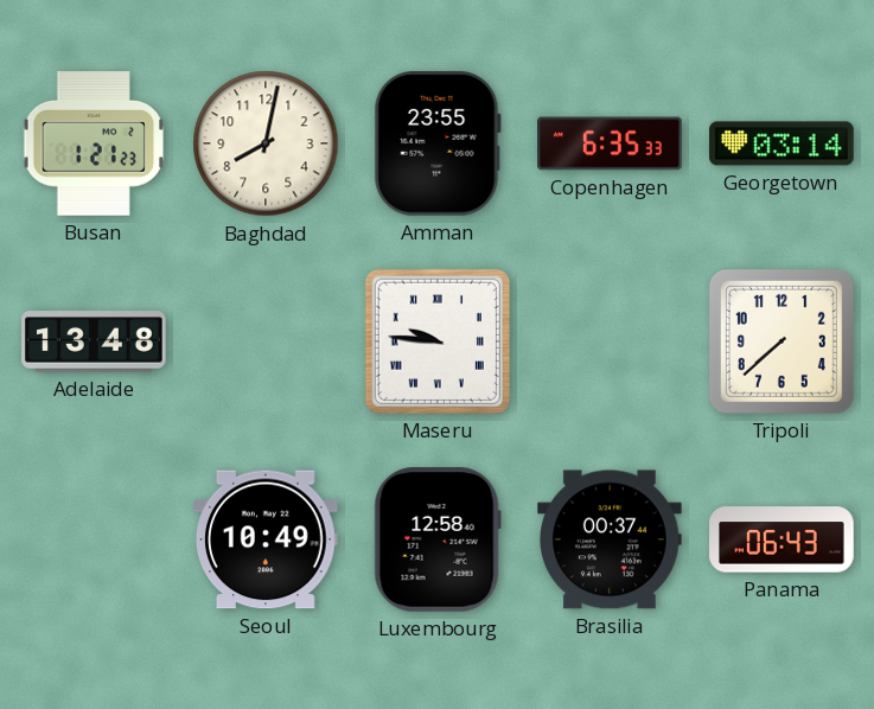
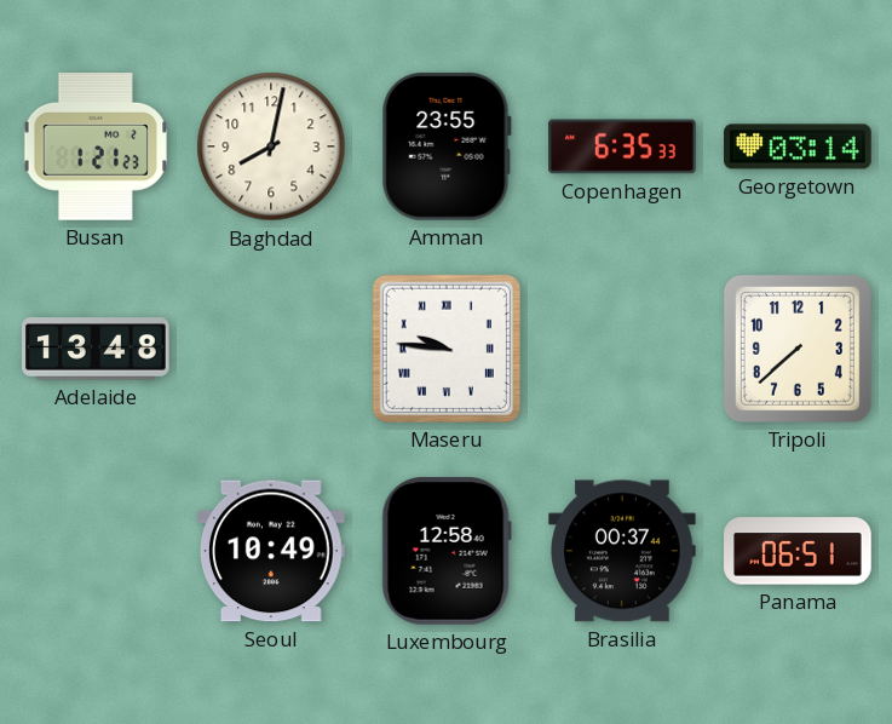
Panama: 06:43 -> 06:51
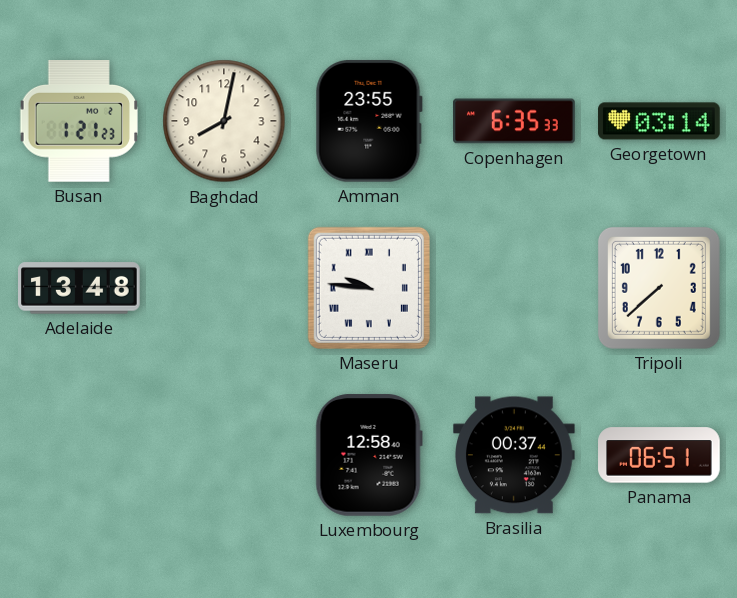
Seoul: 10:49 -> none
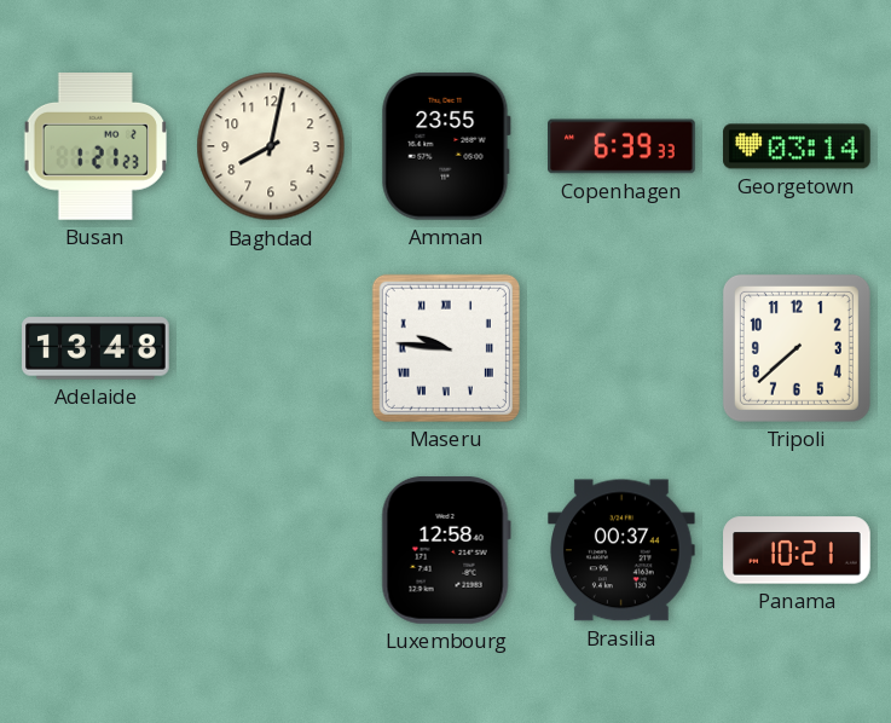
Copenhagen: 6:35 -> 6:39
Panama: 06:51 -> 10:21
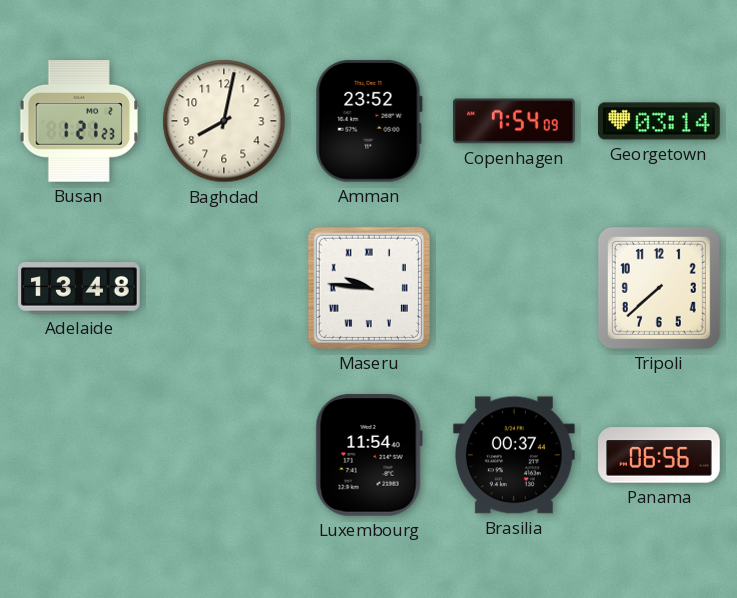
Amman: 23:55 -> 23:52
Copenhagen: 6:39 -> 7:54
Luxembourg: 12:58 -> 11:54
Panama: 10:21 -> 06:56
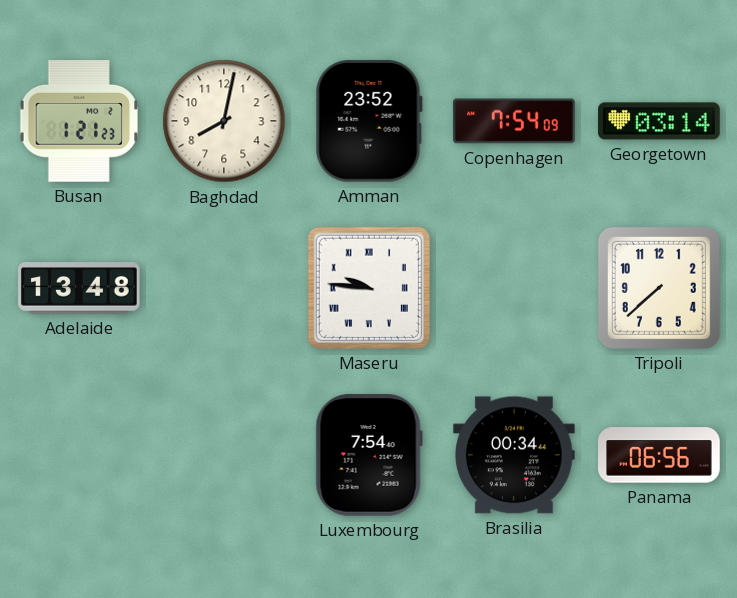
Luxembourg: 11:54 -> 7:54
Brasilia: 00:37 -> 00:34
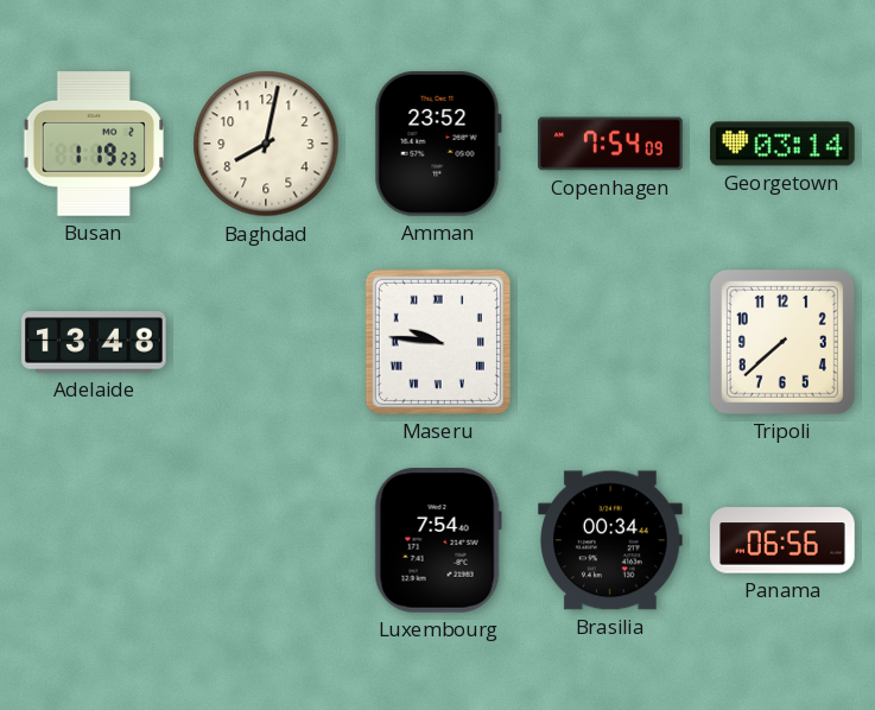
Busan: 1:21 -> 1:19
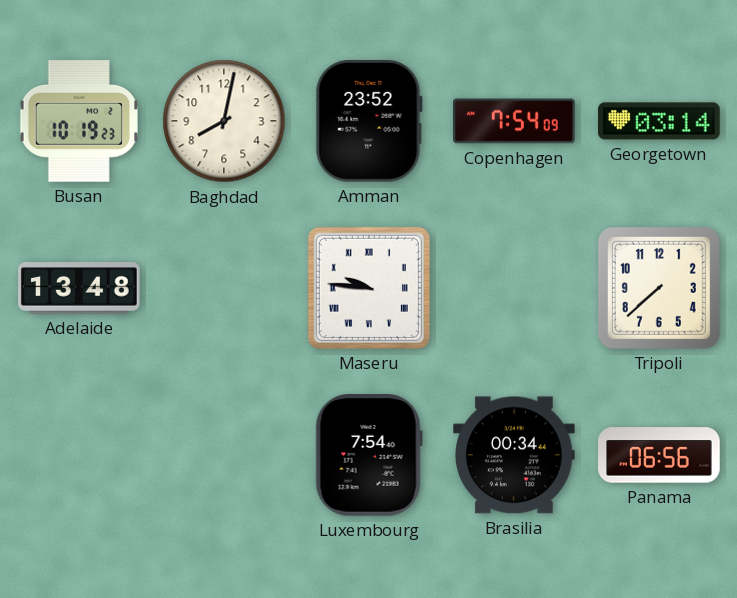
Busan: 1:19 -> 10:19
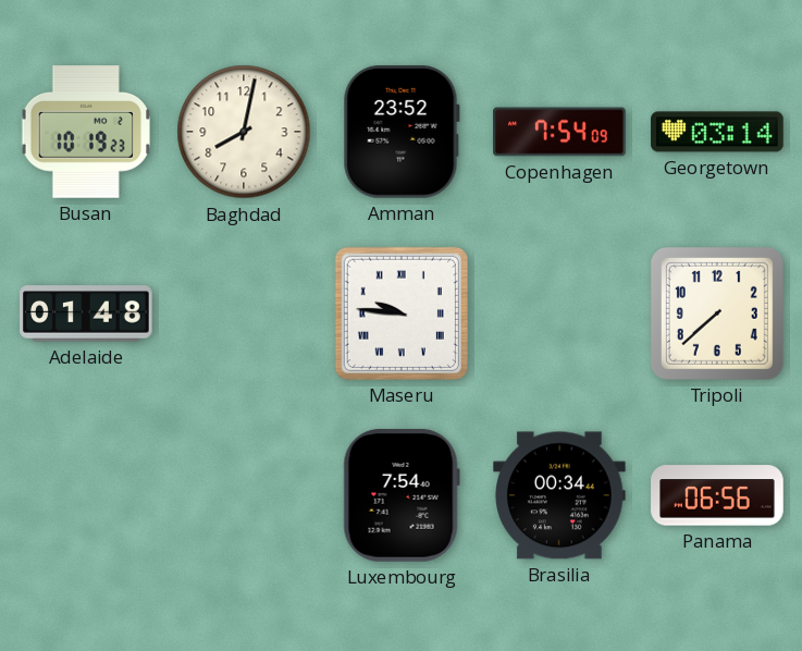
Adelaide: 13:48 -> 01:48
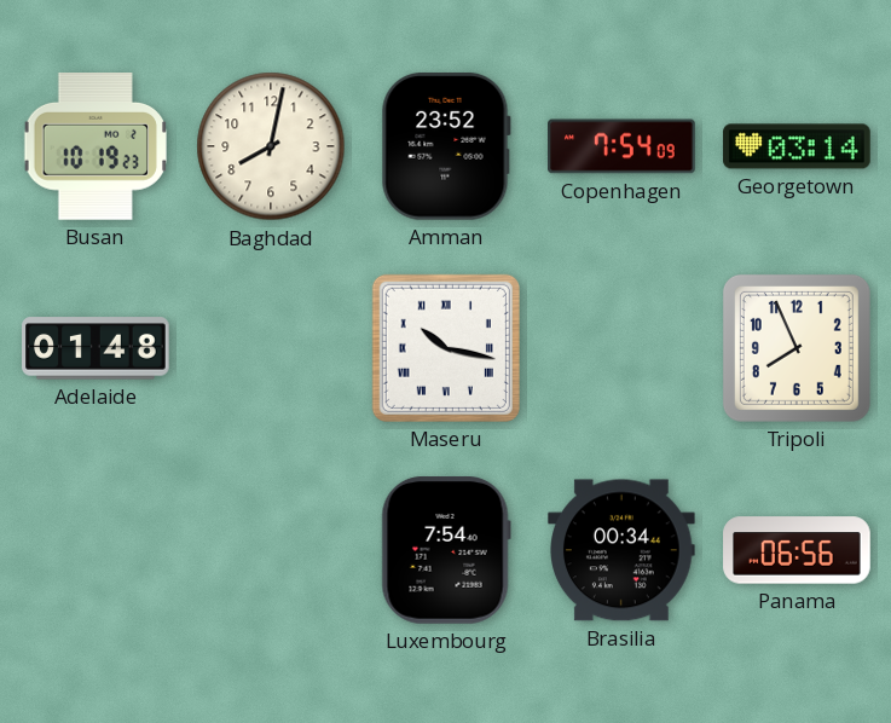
Maseru: 9:46 -> 10:17
Tripoli: 7:38 -> 7:56
